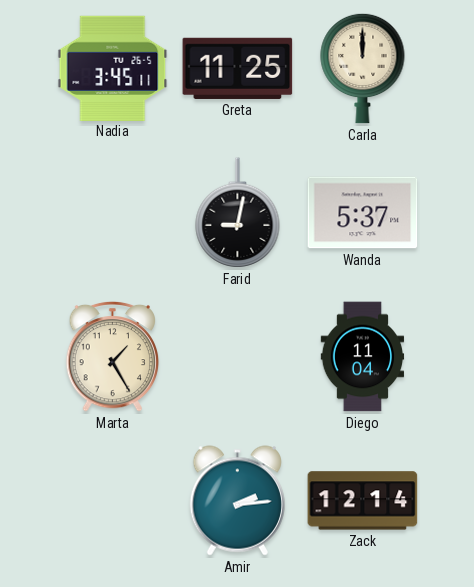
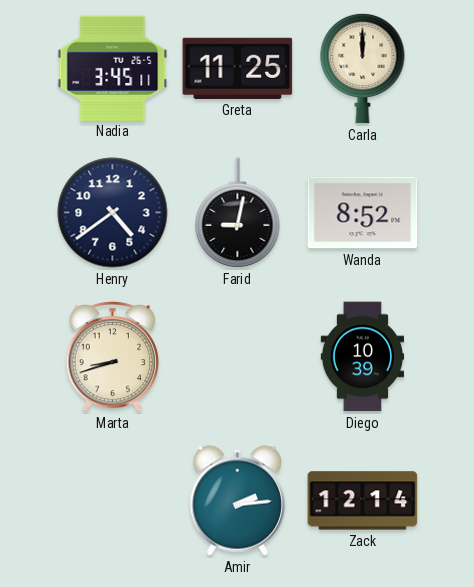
Henry: none -> 4:39
Wanda: 5:37 -> 8:52
Marta: 1:25 -> 8:42
Diego: 11:04 -> 10:39
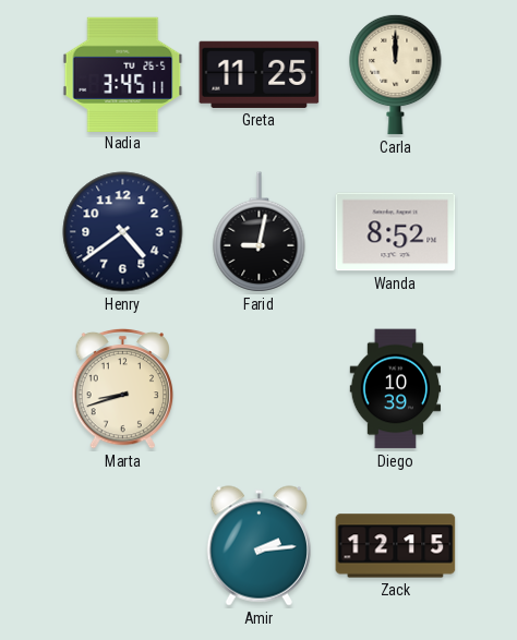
Zack: 12:14 -> 12:15
